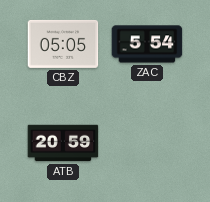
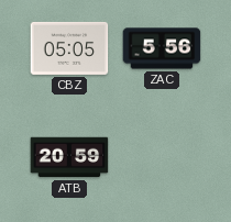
ZAC: 5:54 -> 5:56
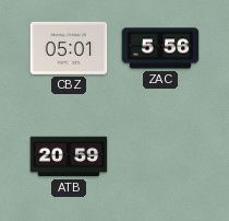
CBZ: 05:05 -> 05:01
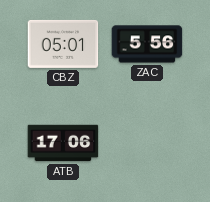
ATB: 20:59 -> 17:06
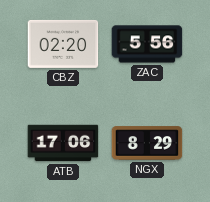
CBZ: 05:01 -> 02:20
NGX: none -> 8:29
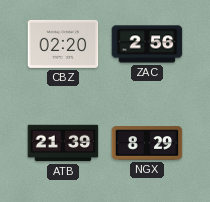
ZAC: 5:56 -> 2:56
ATB: 17:06 -> 21:39
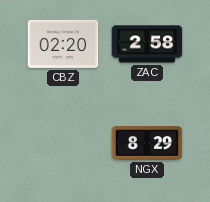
ZAC: 2:56 -> 2:58
ATB: 21:39 -> none
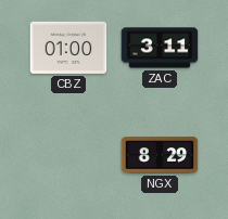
CBZ: 02:20 -> 01:00
ZAC: 2:58 -> 3:11
